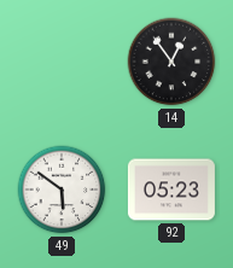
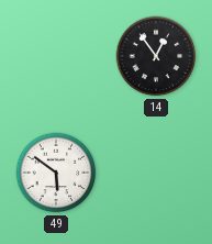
92: 05:23 -> none
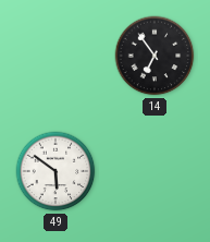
14: 12:54 -> 6:54
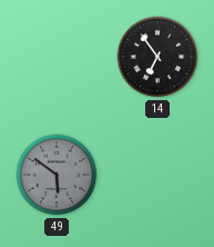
49 dial: white -> grey
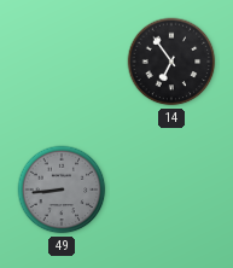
49: 5:51 -> 8:44
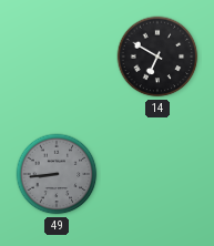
14: 6:54 -> 6:50
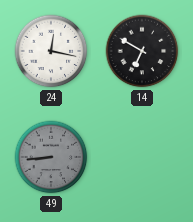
24: none -> 12:17
